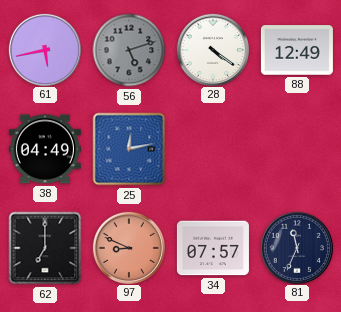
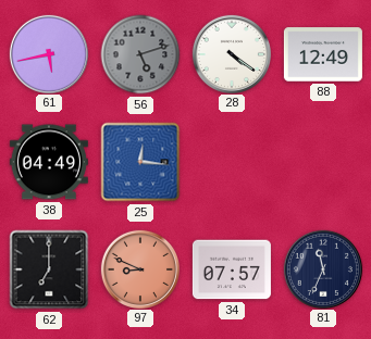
25: 12:13 -> 12:16
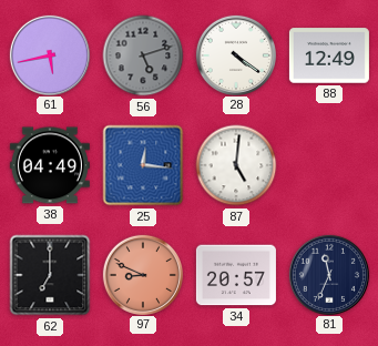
87: none -> 5:01
34: 07:57 -> 20:57
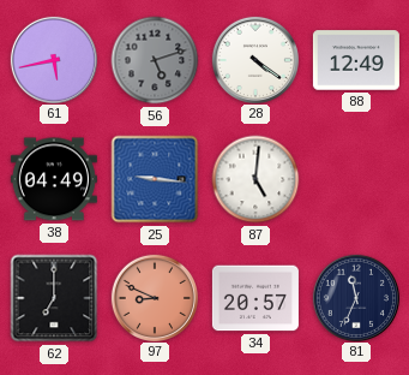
25: 12:16 -> 9:16
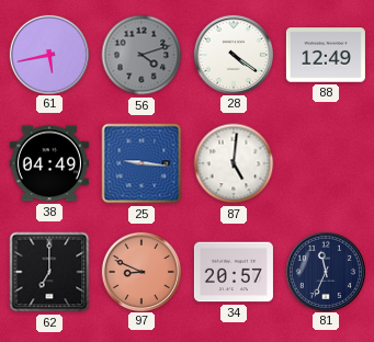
56: 5:12 -> 4:12
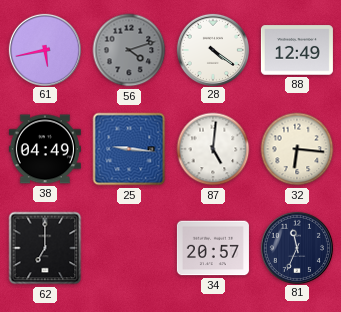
32: none -> 6:16
97: 8:49 -> none
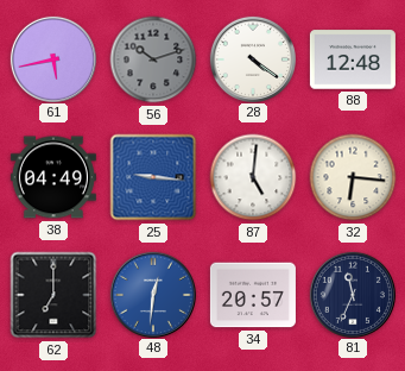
56: 4:12 -> 10:12
88: 12:49 -> 12:48
48: none -> 12:31
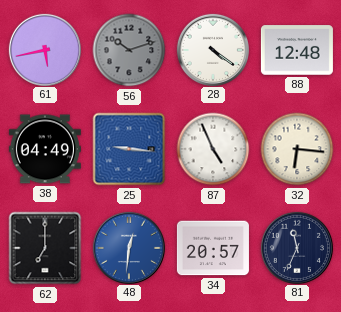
87: 5:01 -> 4:56
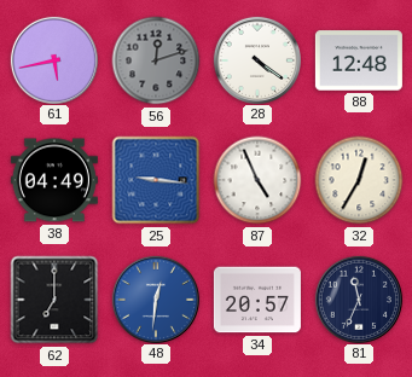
56: 10:12 -> 12:12
32: 6:16 -> 12:35
